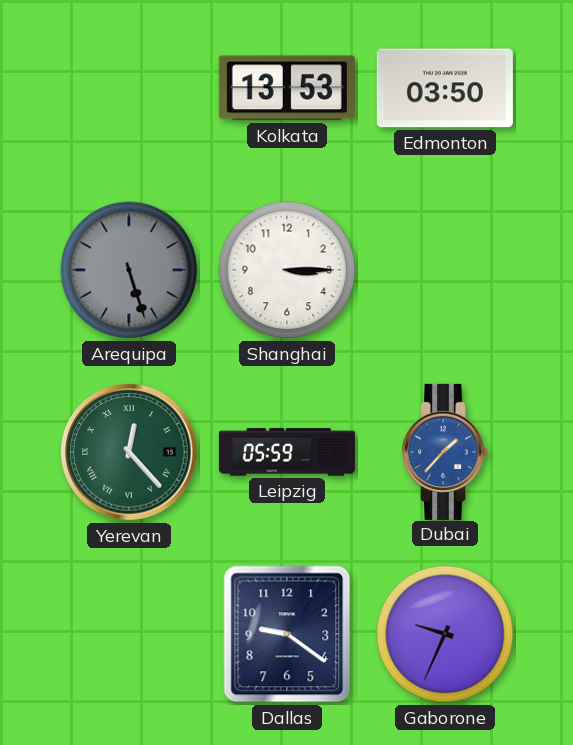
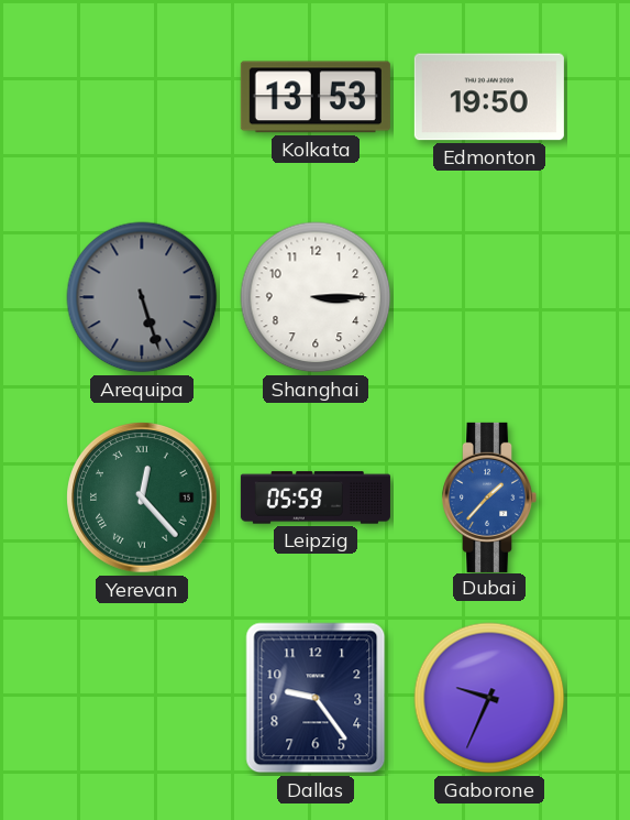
Edmonton: 03:50 -> 19:50
Dallas: 9:21 -> 9:24
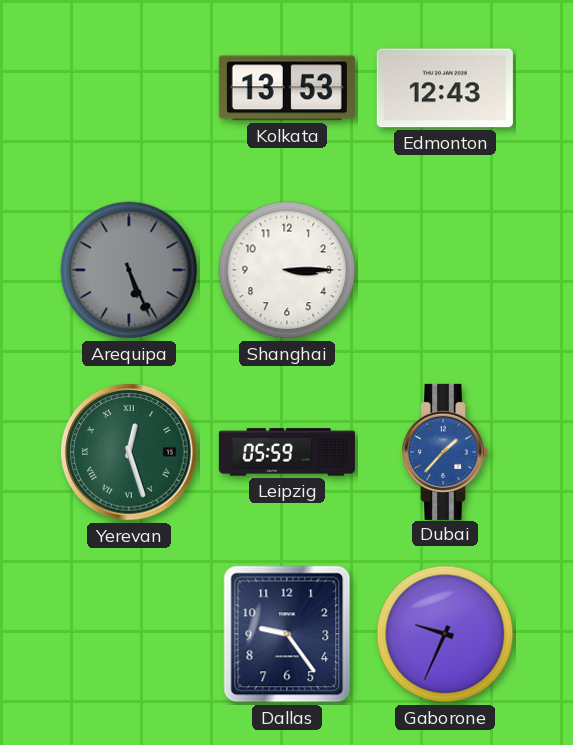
Edmonton: 19:50 -> 12:43
Arequipa: 5:27 -> 5:26
Yerevan: 12:23 -> 12:27
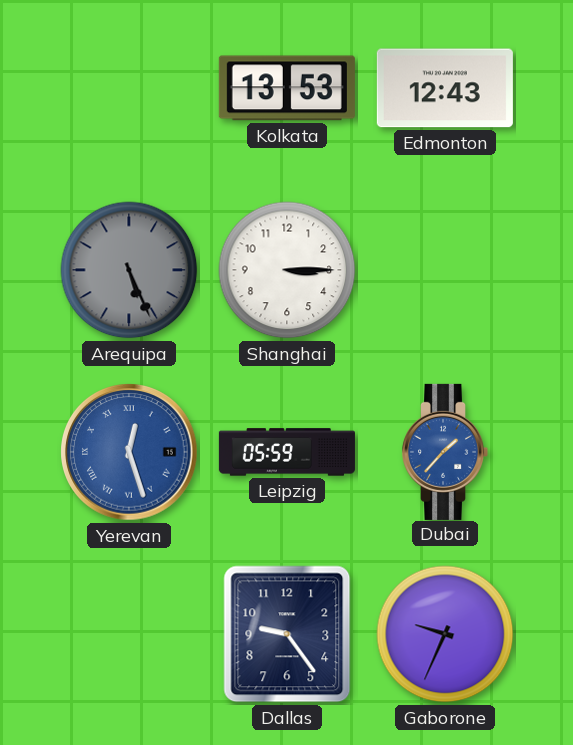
Yerevan dial: green -> blue
